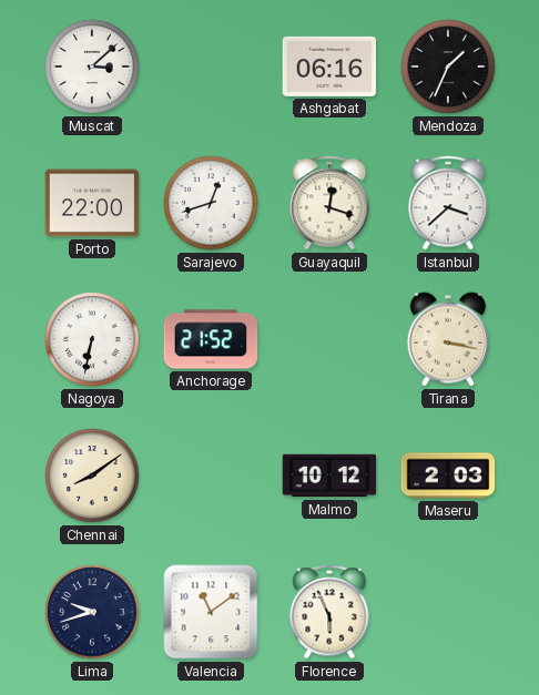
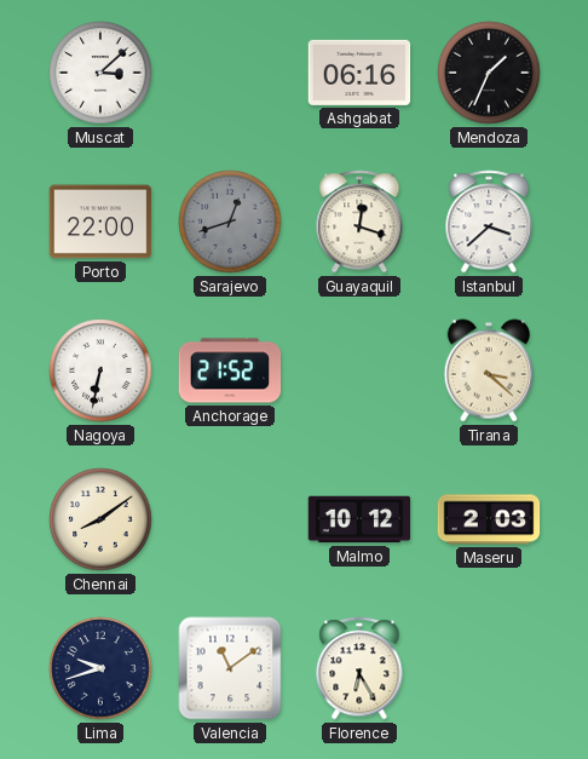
Sarajevo dial: white -> grey
Tirana: 3:17 -> 3:22
Florence: 5:56 -> 6:25
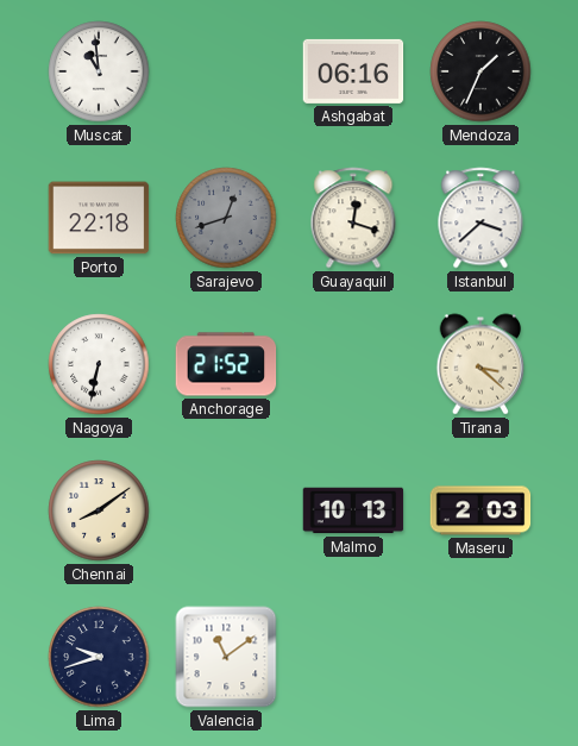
Muscat: 3:08 -> 10:59
Porto: 22:00 -> 22:18
Malmo: 10:12 -> 10:13
Florence: 6:25 -> none
